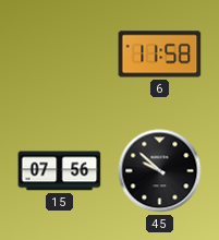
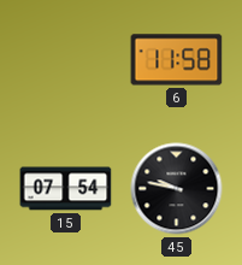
15: 07:56 -> 07:54
45: 9:52 -> 9:47
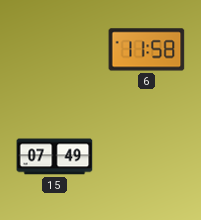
15: 07:54 -> 07:49
45: 9:47 -> none
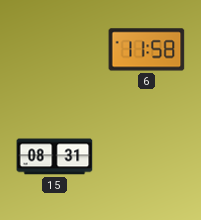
15: 07:49 -> 08:31
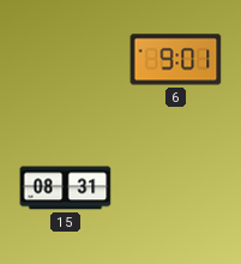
6: 11:58 -> 9:01
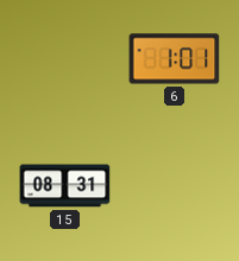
6: 9:01 -> 1:01
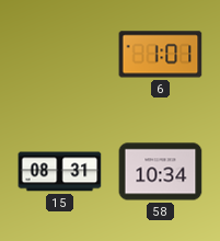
58: none -> 10:34
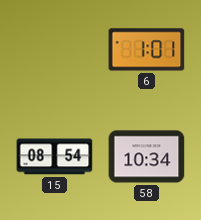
15: 08:31 -> 08:54
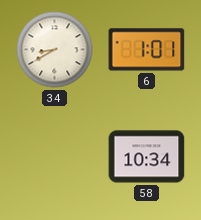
34: none -> 8:40
15: 08:54 -> none
